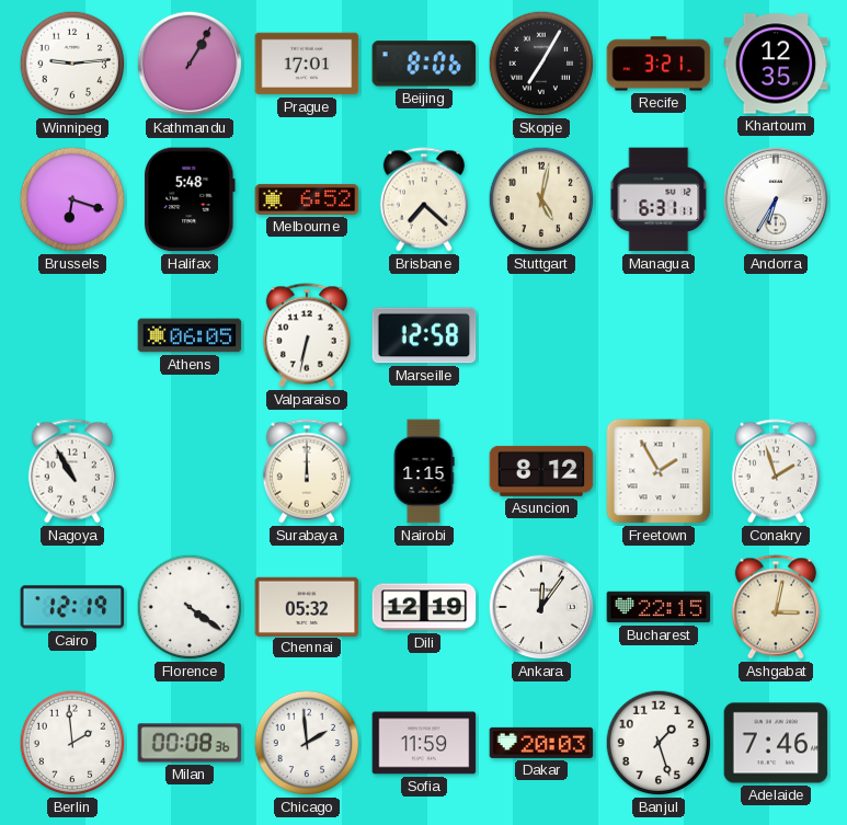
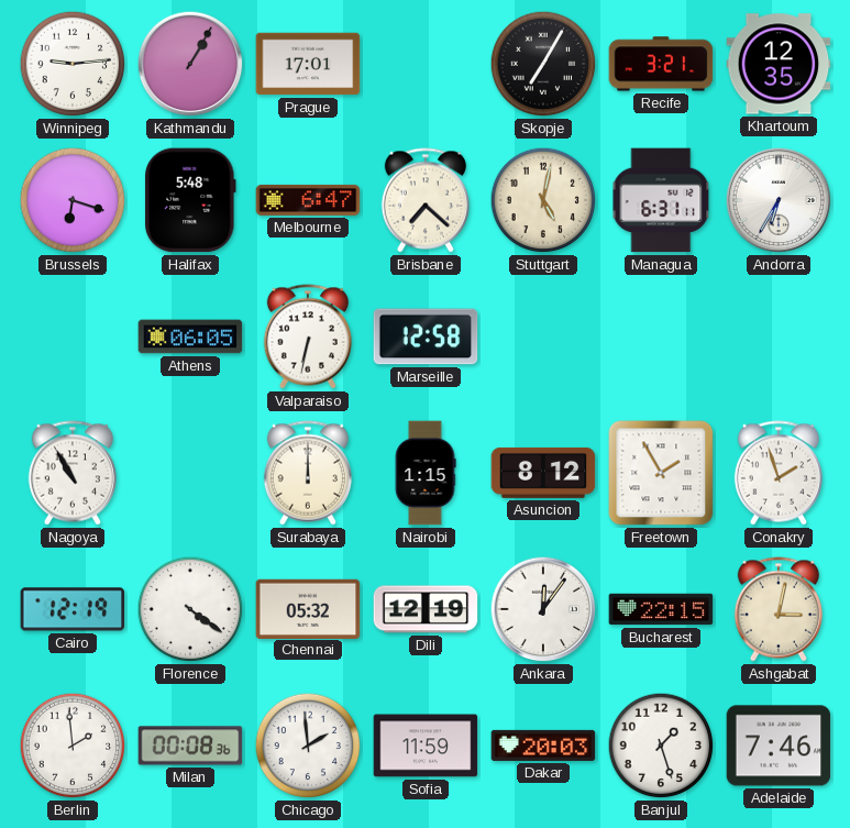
Beijing: 8:06 -> none
Melbourne: 6:52 -> 6:47
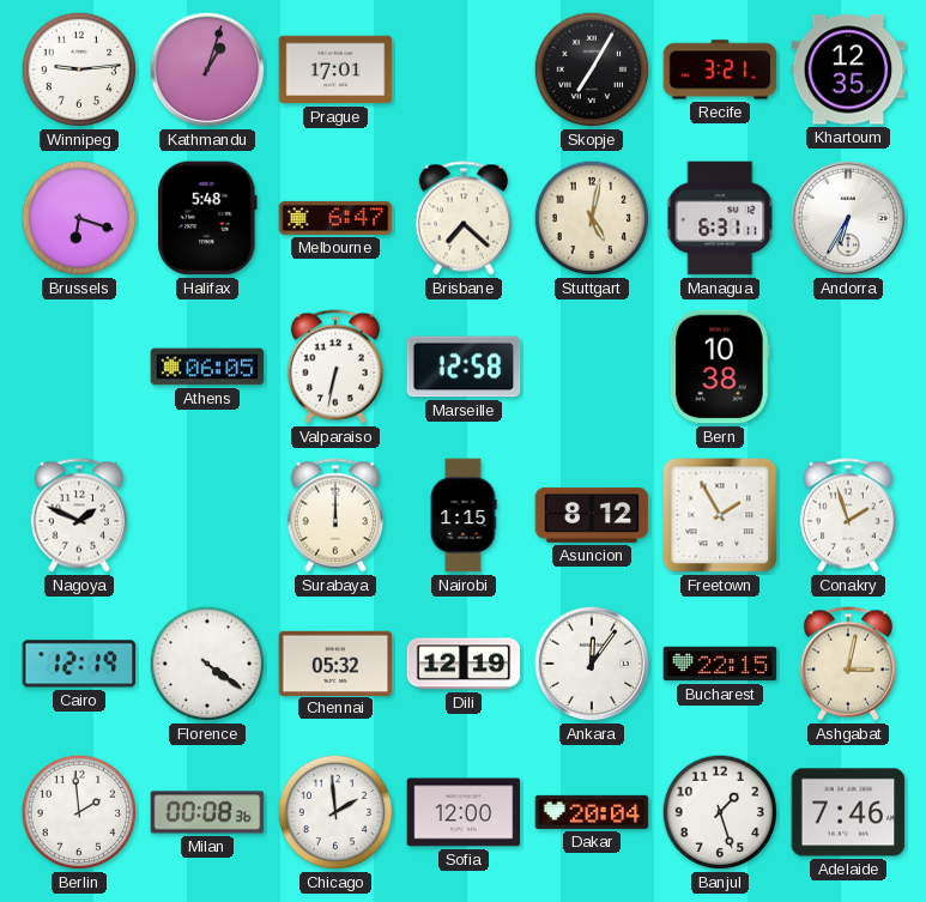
Kathmandu: 1:05 -> 1:03
Bern: none -> 10:38
Nagoya: 10:55 -> 1:49
Sofia: 11:59 -> 12:00
Dakar: 20:03 -> 20:04
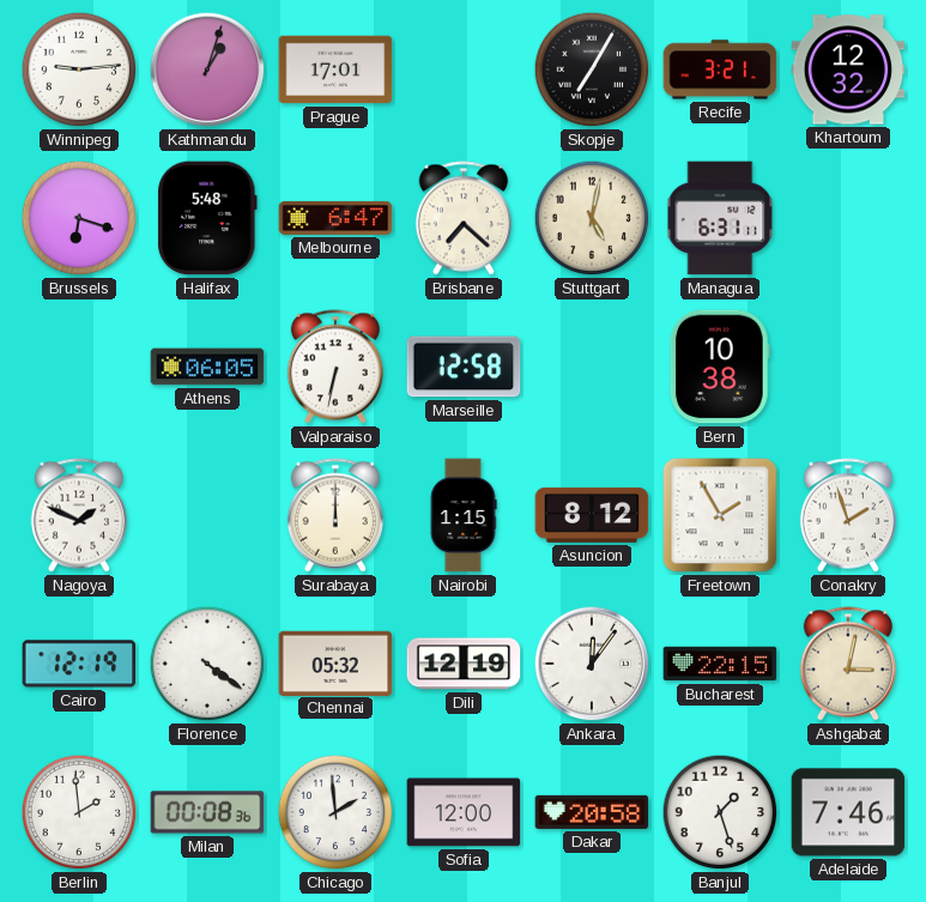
Khartoum: 12:35 -> 12:32
Andorra: 6:35 -> none
Dakar: 20:04 -> 20:58
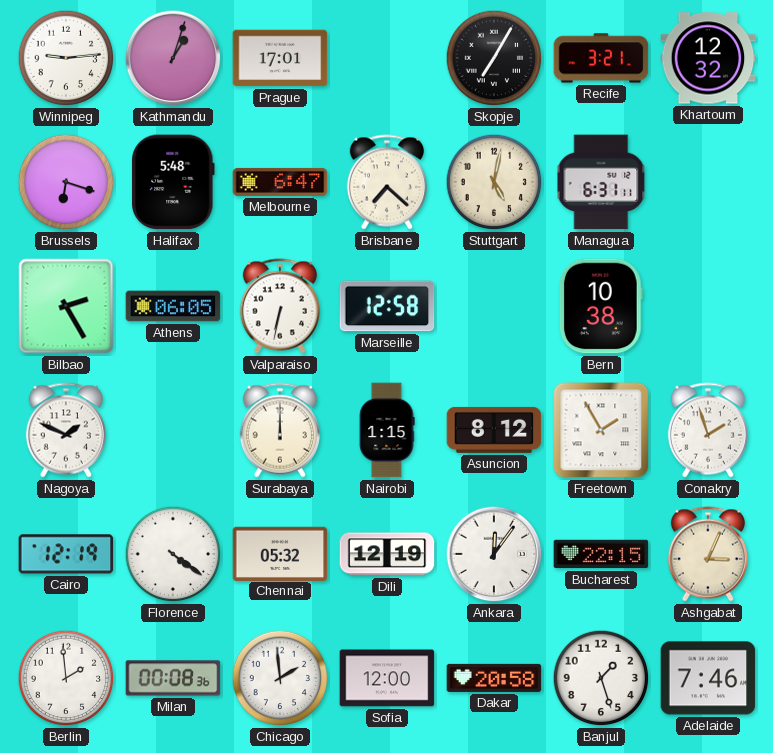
Bilbao: none -> 2:25
Ashgabat: 3:02 -> 3:04
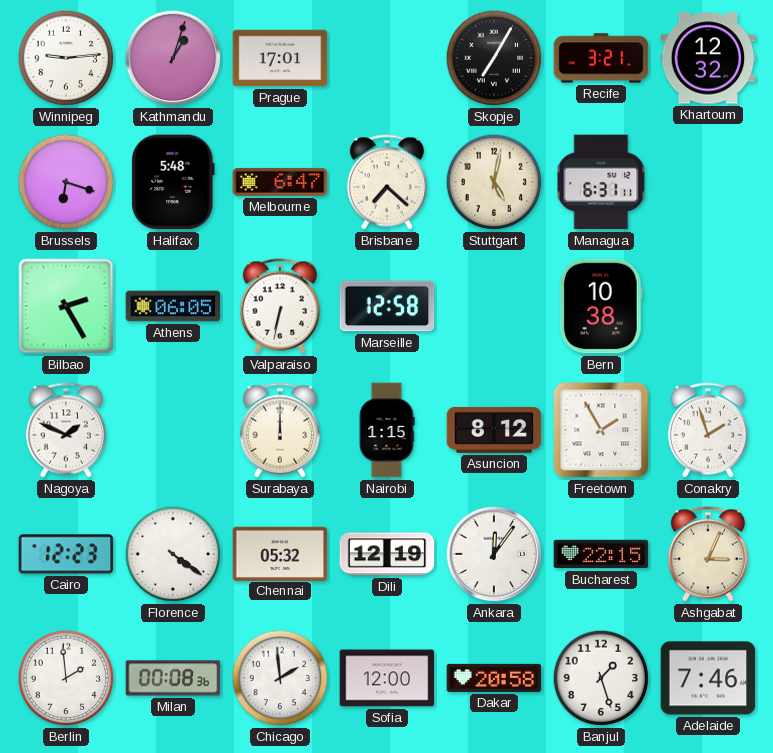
Cairo: 12:19 -> 12:23
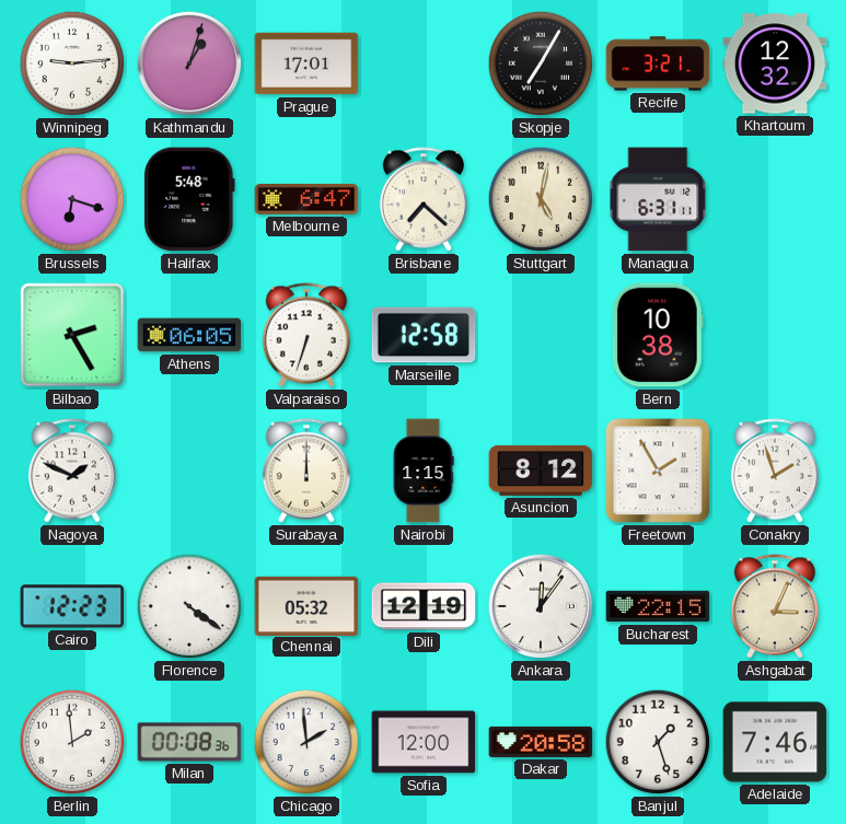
Valparaiso: 6:32 -> 6:33
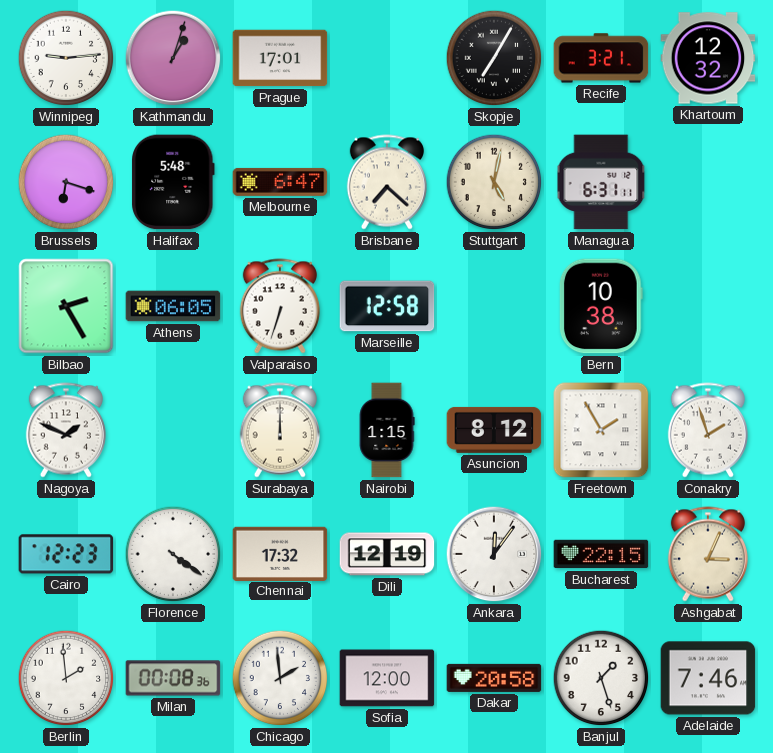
Chennai: 05:32 -> 17:32
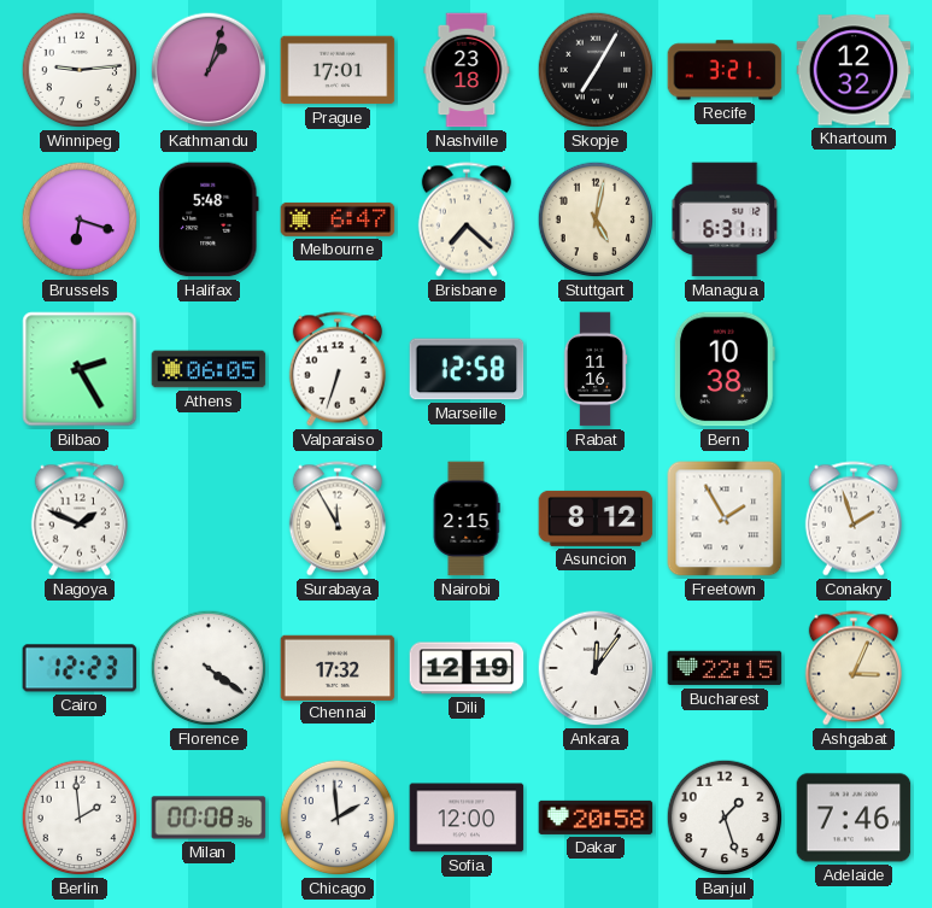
Nashville: none -> 23:18
Rabat: none -> 11:16
Surabaya: 12:00 -> 11:55
Nairobi: 1:15 -> 2:15
